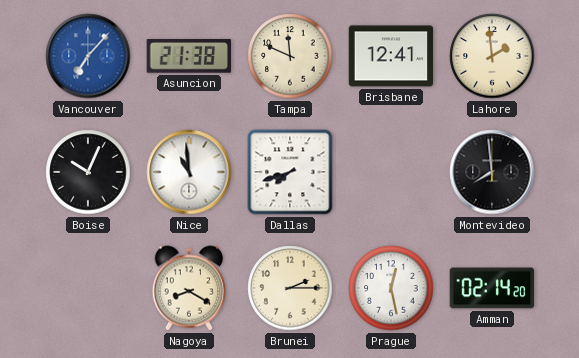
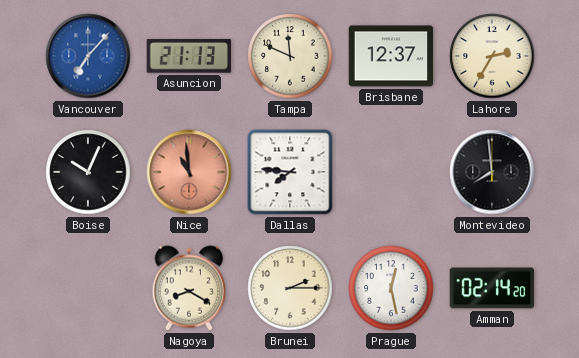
Asuncion: 21:38 -> 21:13
Brisbane: 12:41 -> 12:37
Lahore: 1:59 -> 2:35
Nice dial: white -> salmon
Dallas: 7:42 -> 7:46
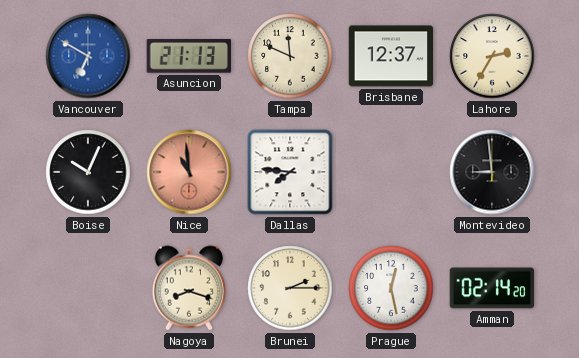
Vancouver: 7:07 -> 6:50
Montevideo: 7:59 -> 8:59
Nagoya: 8:20 -> 8:18
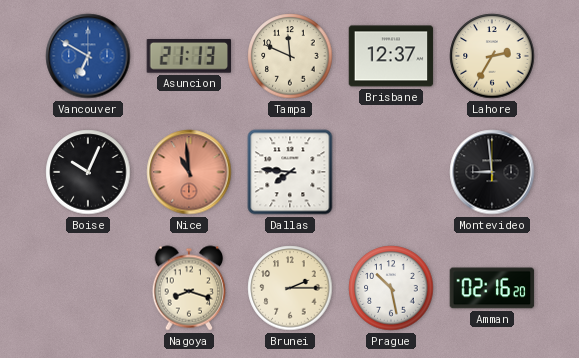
Prague: 12:28 -> 10:28
Amman: 02:14 -> 02:16
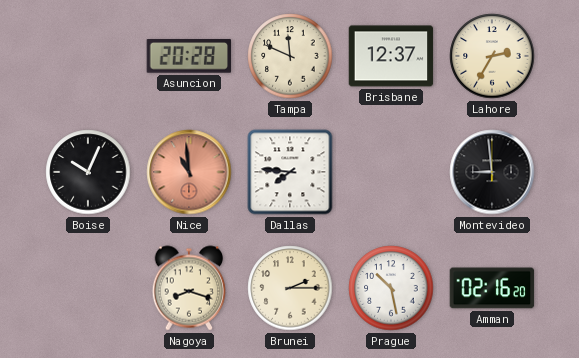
Vancouver: 6:50 -> none
Asuncion: 21:13 -> 20:28
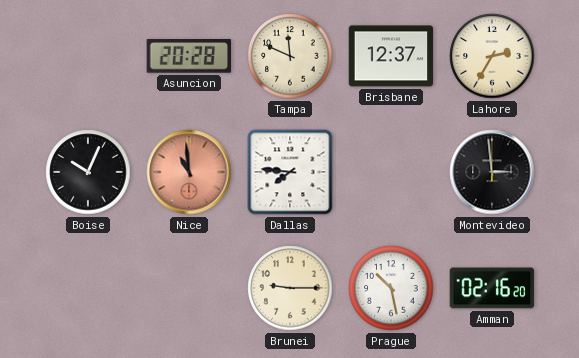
Montevideo: 8:59 -> 2:59
Nagoya: 8:18 -> none
Brunei: 2:15 -> 9:15
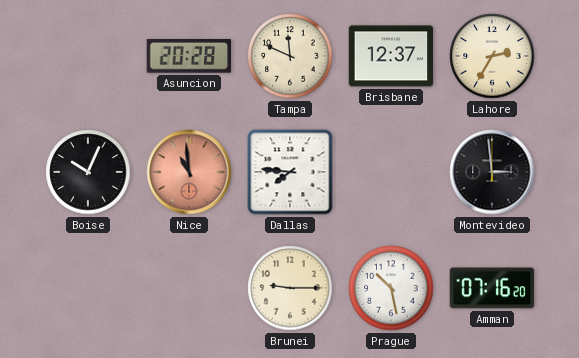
Amman: 02:16 -> 07:16
